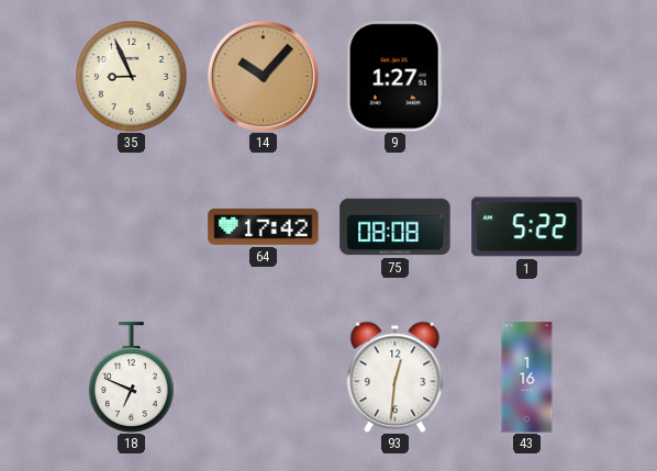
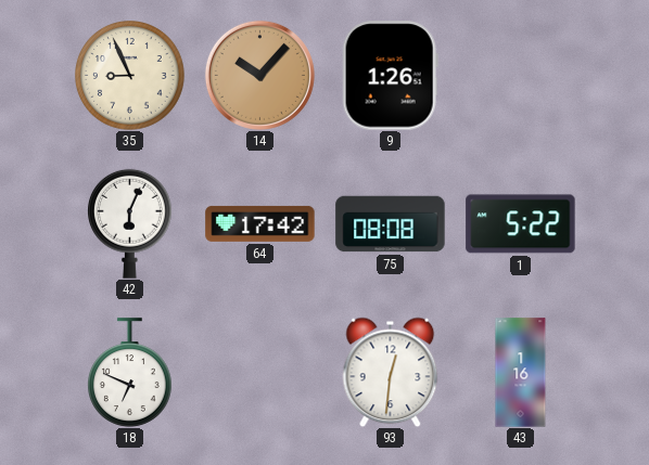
9: 1:27 -> 1:26
42: none -> 6:04
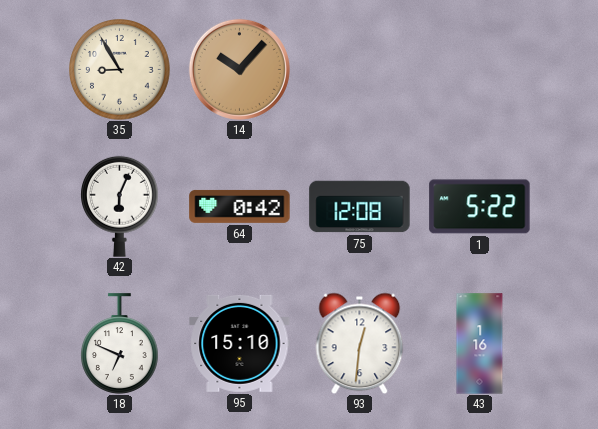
35: 8:56 -> 8:55
9: 1:26 -> none
64: 17:42 -> 0:42
75: 08:08 -> 12:08
95: none -> 15:10
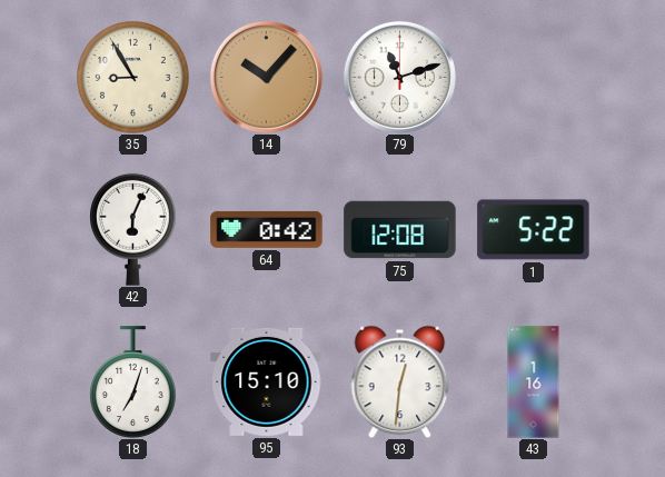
79: none -> 11:12
18: 6:49 -> 7:03
